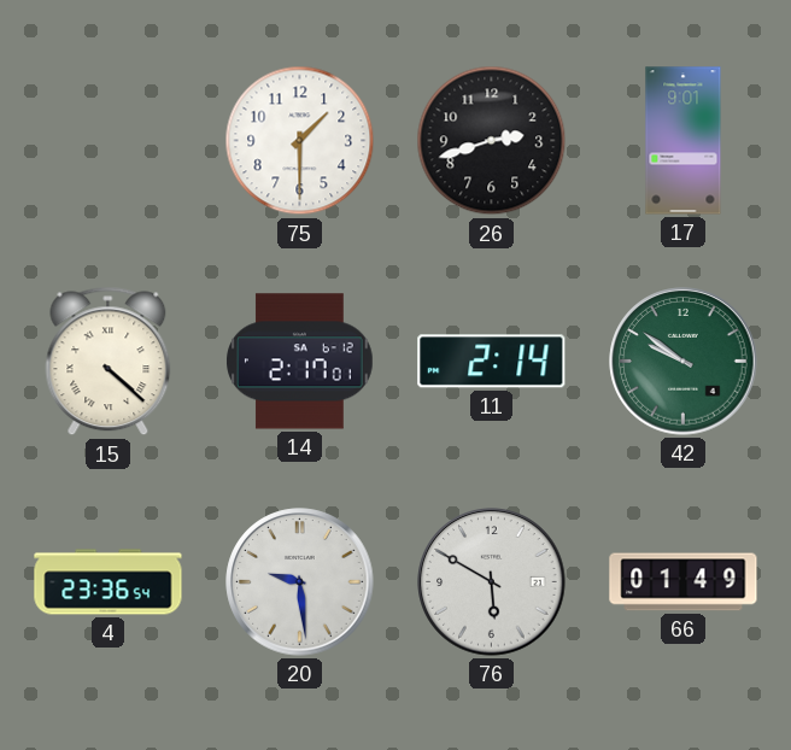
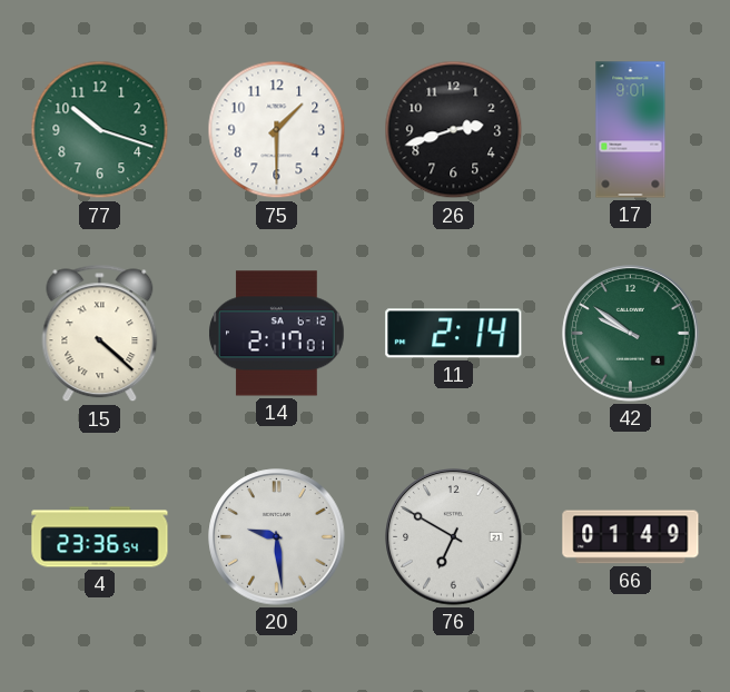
77: none -> 10:18
76: 5:50 -> 6:50
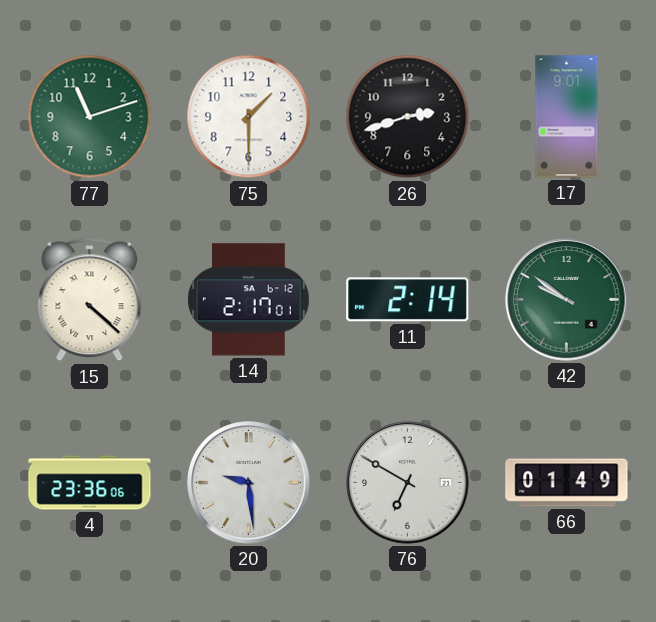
77: 10:18 -> 11:12
4: 23:36:54 -> 23:36:06
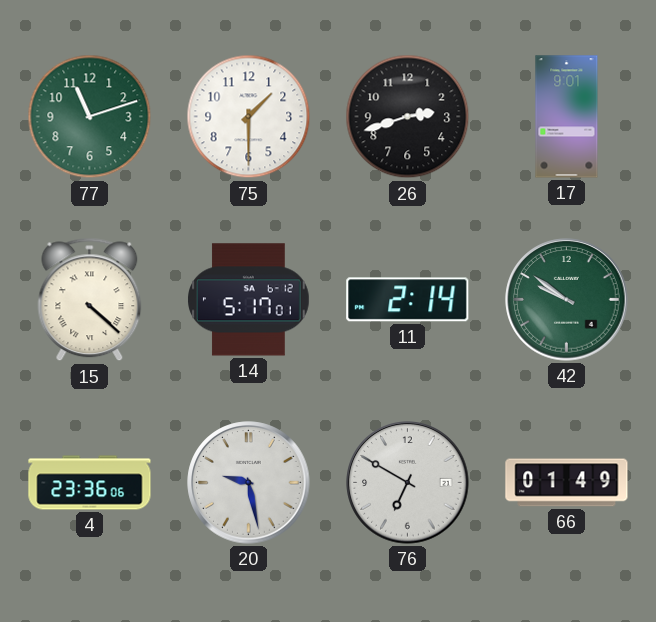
14: 2:17 -> 5:17
20: 9:29 -> 9:28
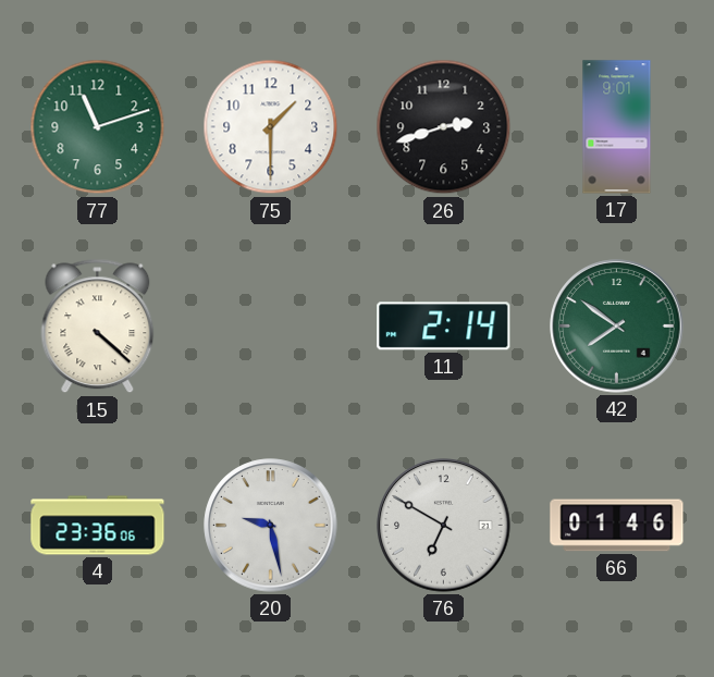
14: 5:17 -> none
42: 9:51 -> 7:51
66: 01:49 -> 01:46
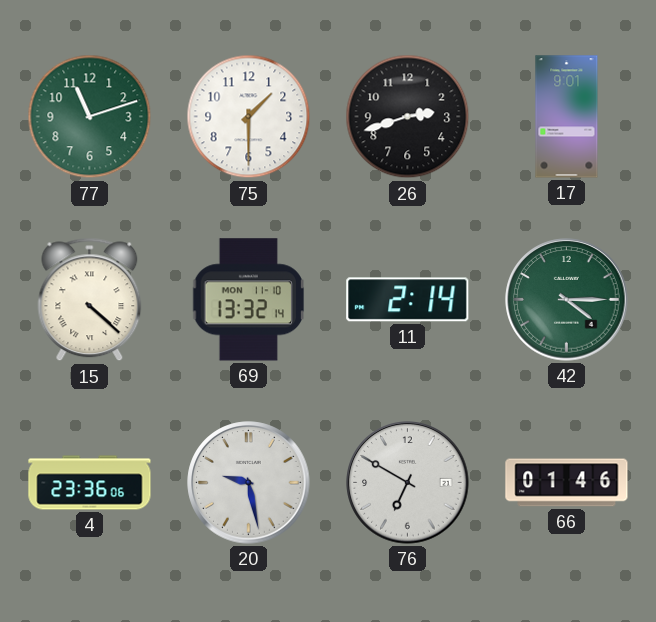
69: none -> 13:32
42: 7:51 -> 4:15
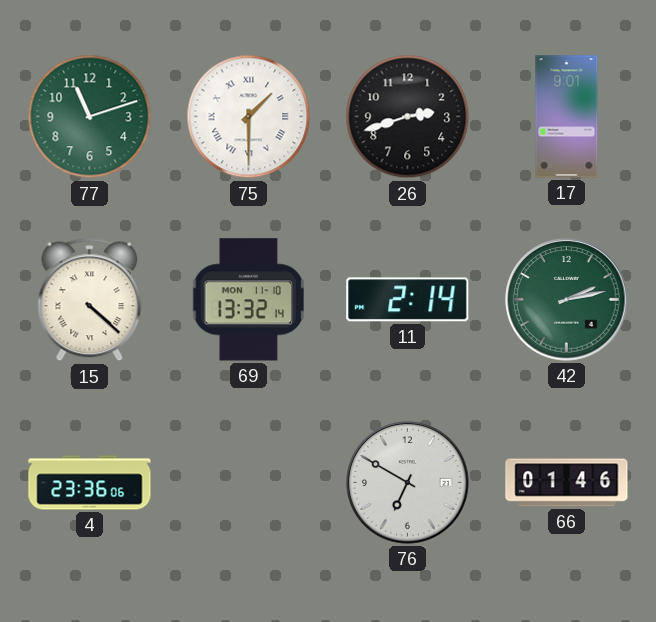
75 numerals: Arabic -> Roman
42: 4:15 -> 2:13
20: 9:28 -> none
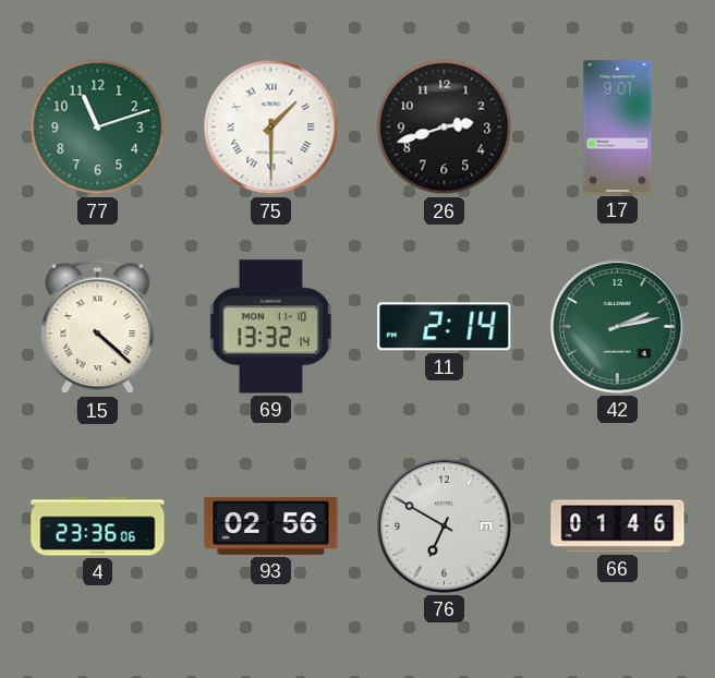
93: none -> 02:56
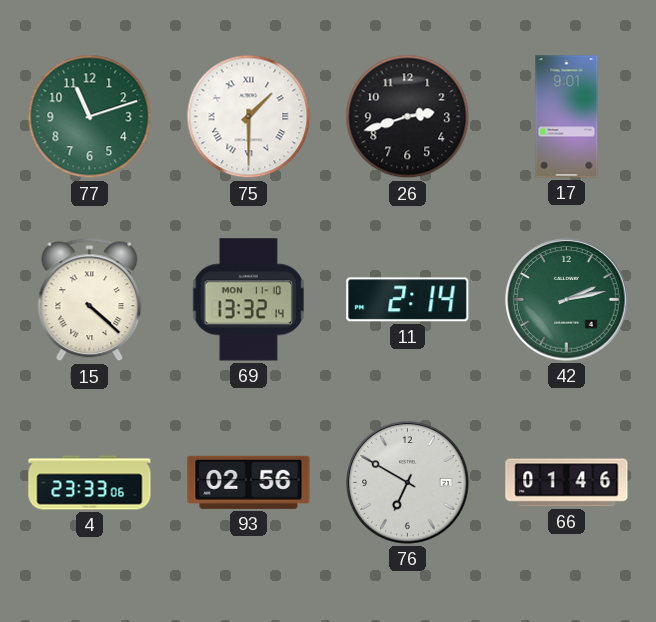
4: 23:36 -> 23:33
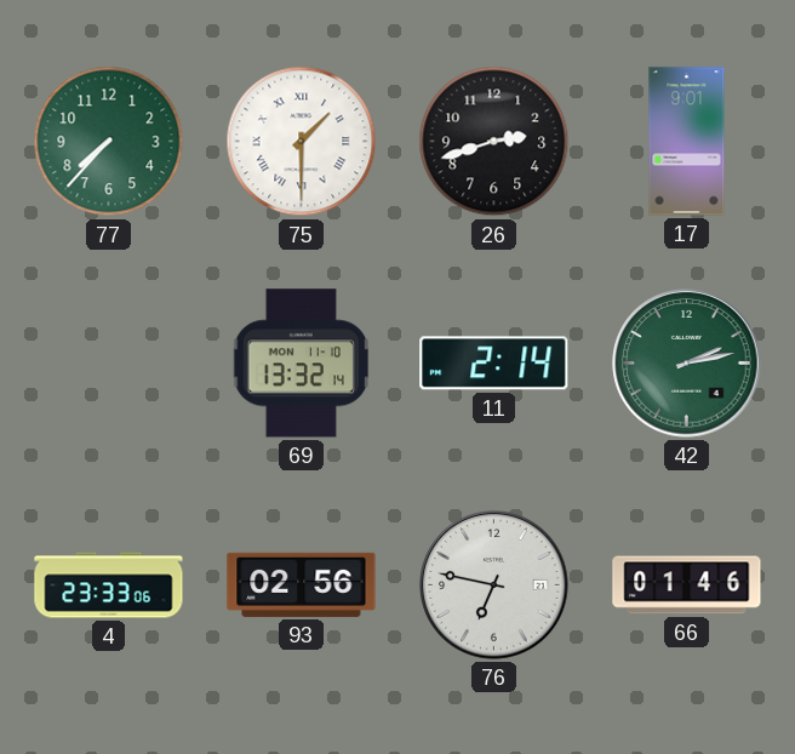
77: 11:12 -> 7:37
15: 4:22 -> none
76: 6:50 -> 6:47
